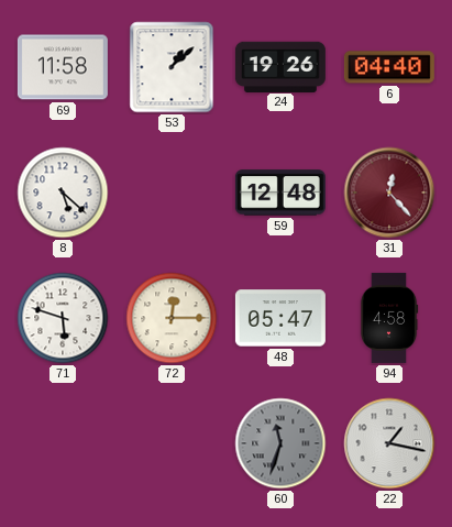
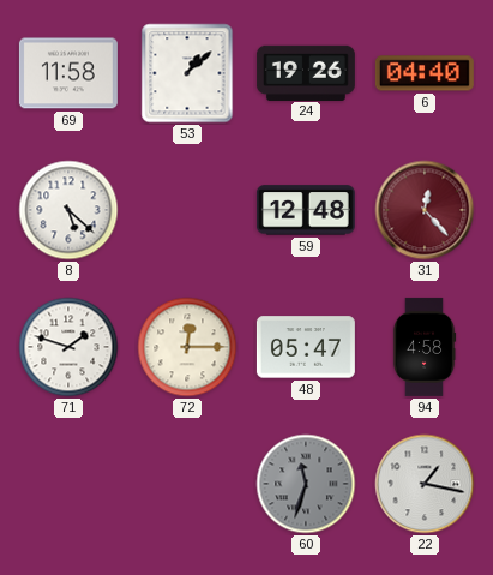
71: 5:48 -> 1:48
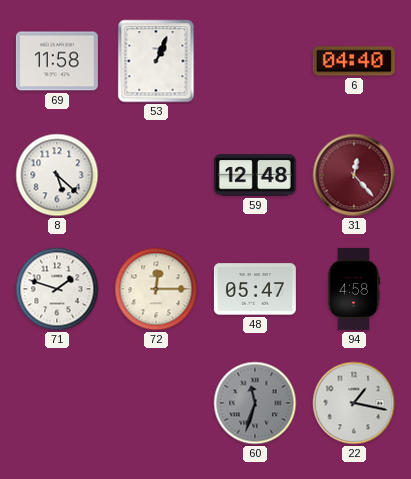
53: 1:08 -> 1:04
24: 19:26 -> none
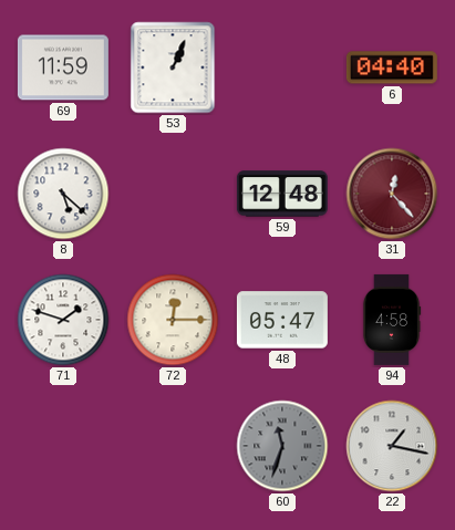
69: 11:58 -> 11:59
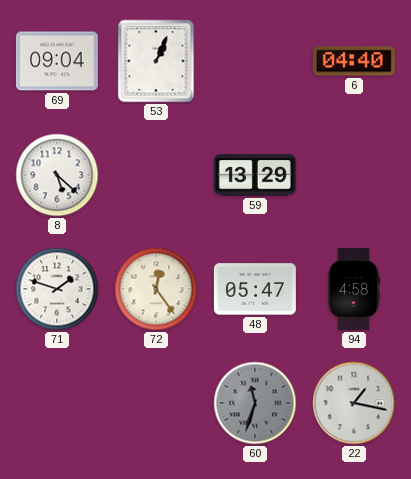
69: 11:59 -> 09:04
59: 12:48 -> 13:29
31: 12:23 -> none
72: 12:15 -> 12:24
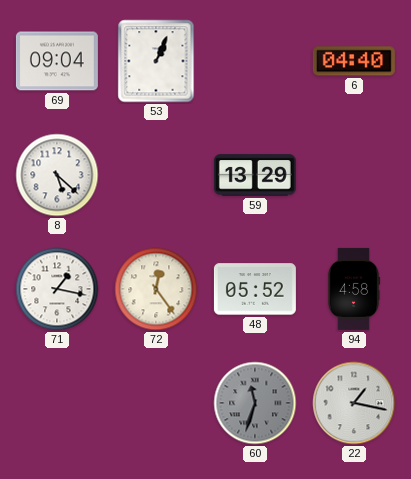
71: 1:48 -> 1:17
48: 05:47 -> 05:52
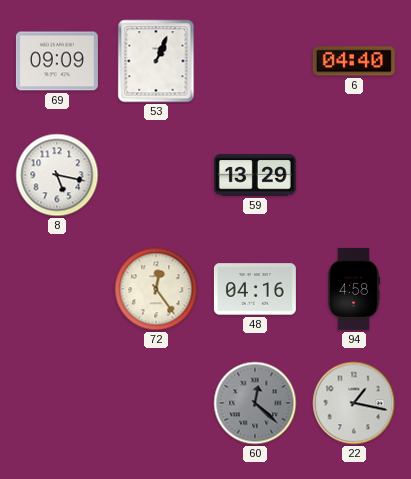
69: 09:04 -> 09:09
8: 5:22 -> 5:17
71: 1:17 -> none
48: 05:52 -> 04:16
60: 11:33 -> 12:22
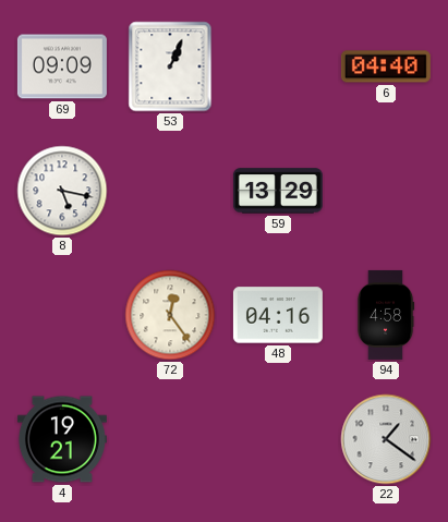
4: none -> 19:21
60: 12:22 -> none
22: 1:17 -> 1:21
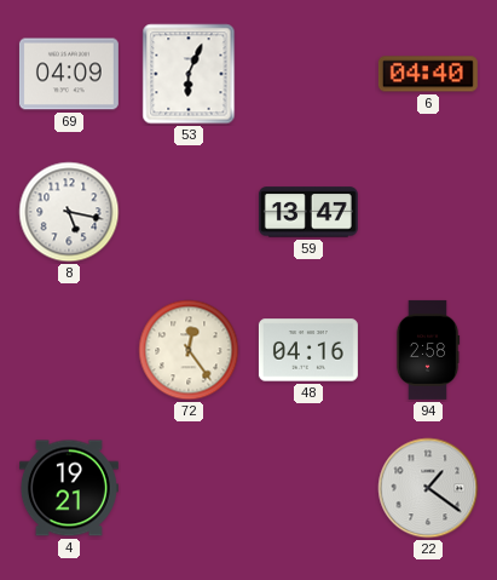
69: 09:09 -> 04:09
53: 1:04 -> 6:04
59: 13:29 -> 13:47
94: 4:58 -> 2:58
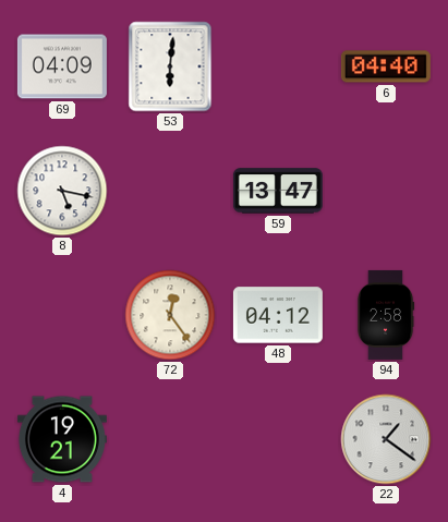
53: 6:04 -> 6:01
48: 04:16 -> 04:12
